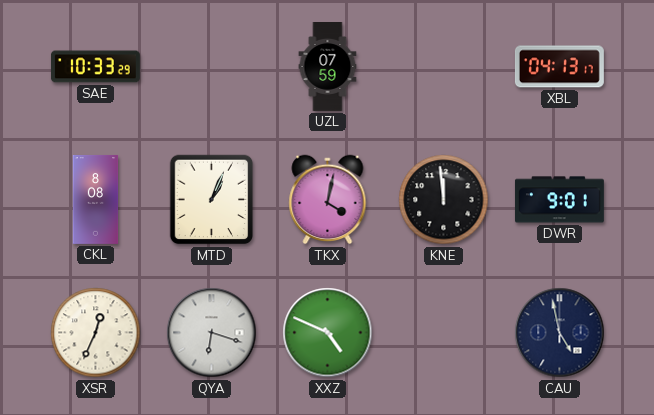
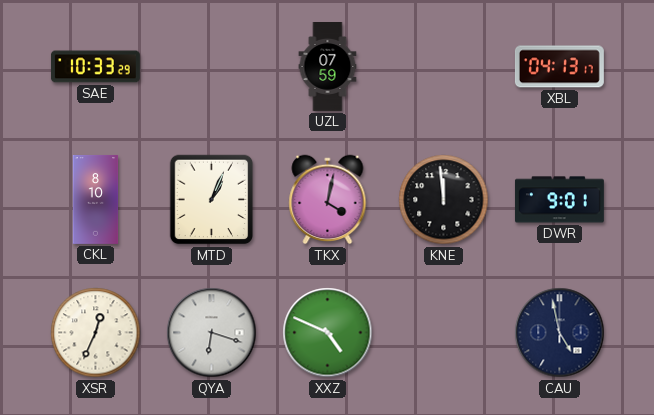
CKL: 8:08 -> 8:10
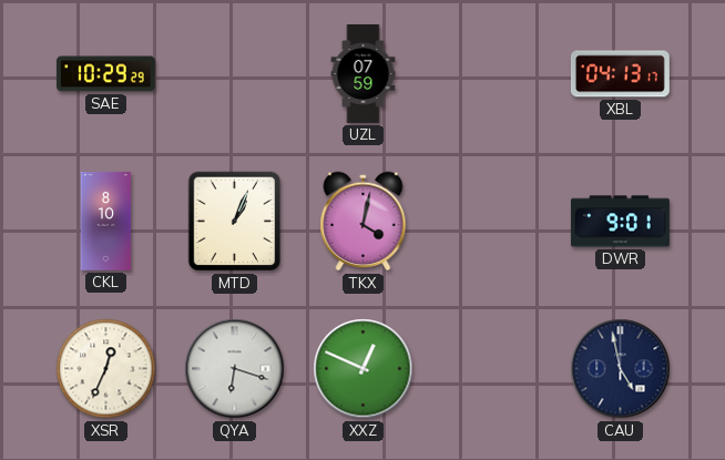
SAE: 10:33 -> 10:29
KNE: 11:59 -> none
XXZ: 4:49 -> 12:49
